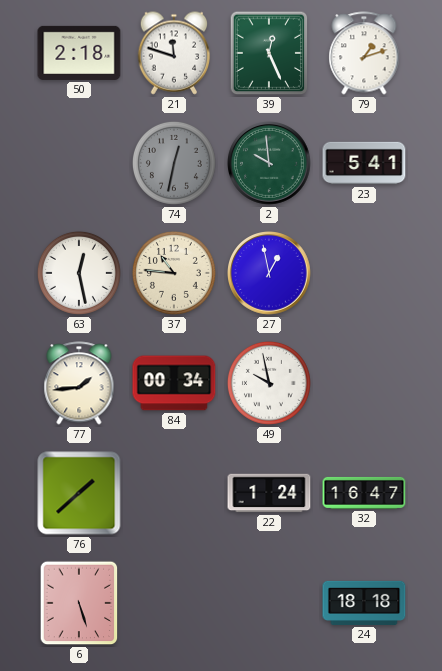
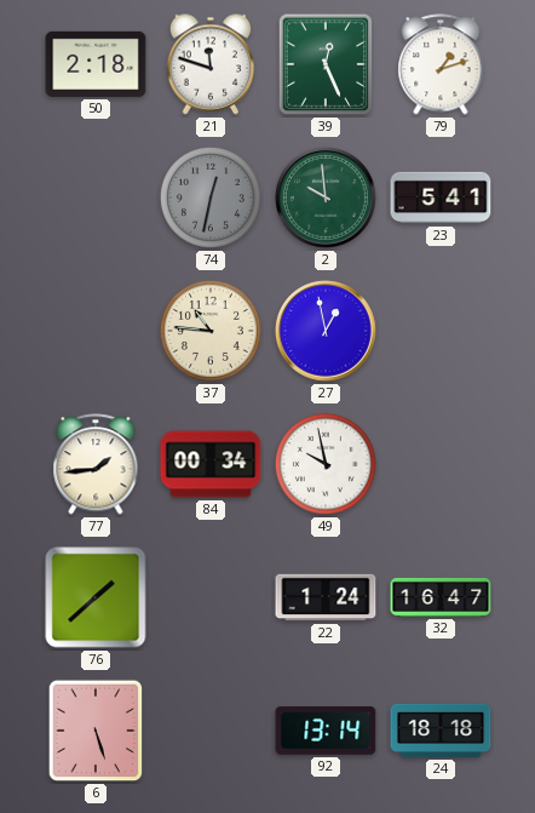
63: 12:28 -> none
92: none -> 13:14
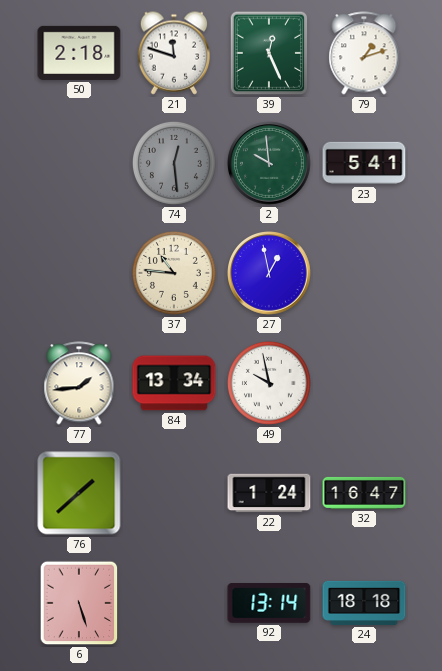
74: 12:32 -> 12:29
84: 00:34 -> 13:34
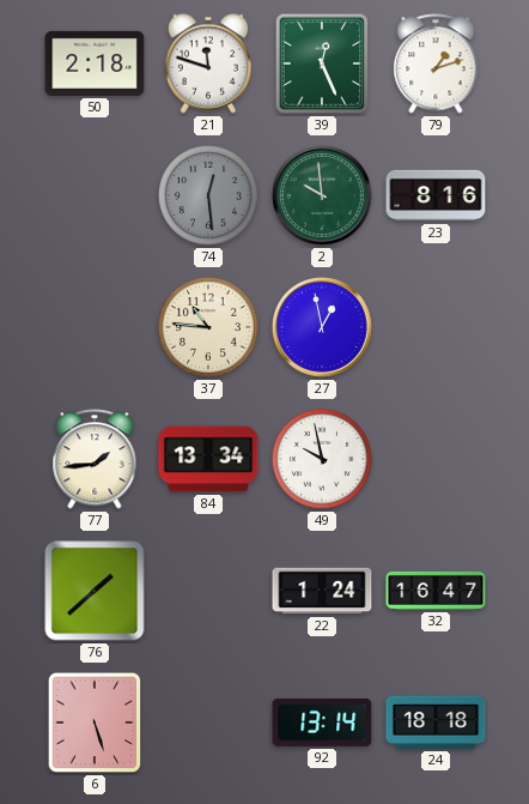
23: 5:41 -> 8:16
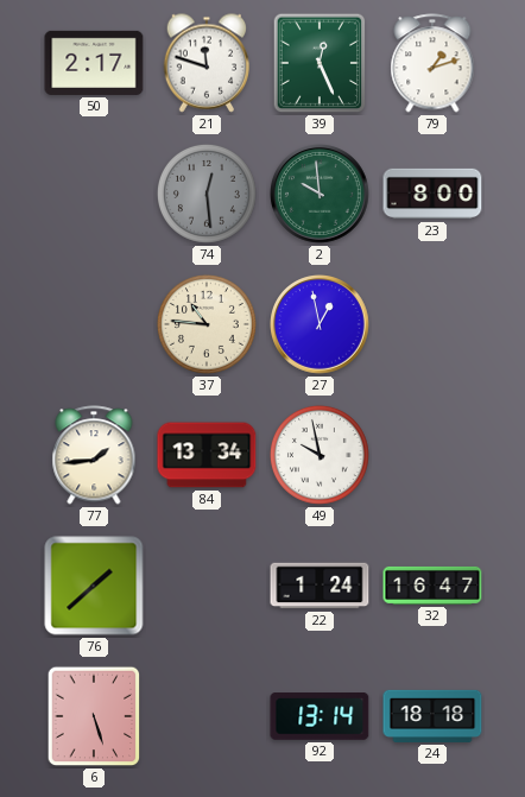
50: 2:18 -> 2:17
23: 8:16 -> 8:00
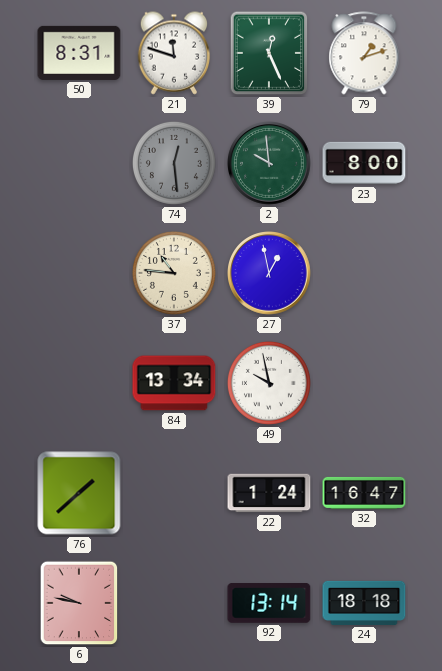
50: 2:17 -> 8:31
77: 1:44 -> none
6: 5:27 -> 9:47
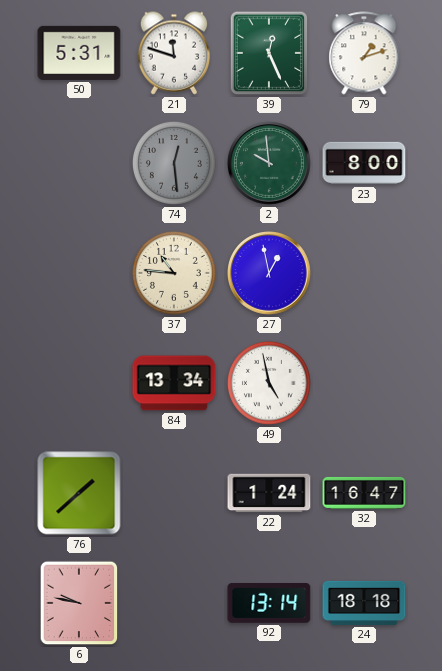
50: 8:31 -> 5:31
49: 9:58 -> 4:58
